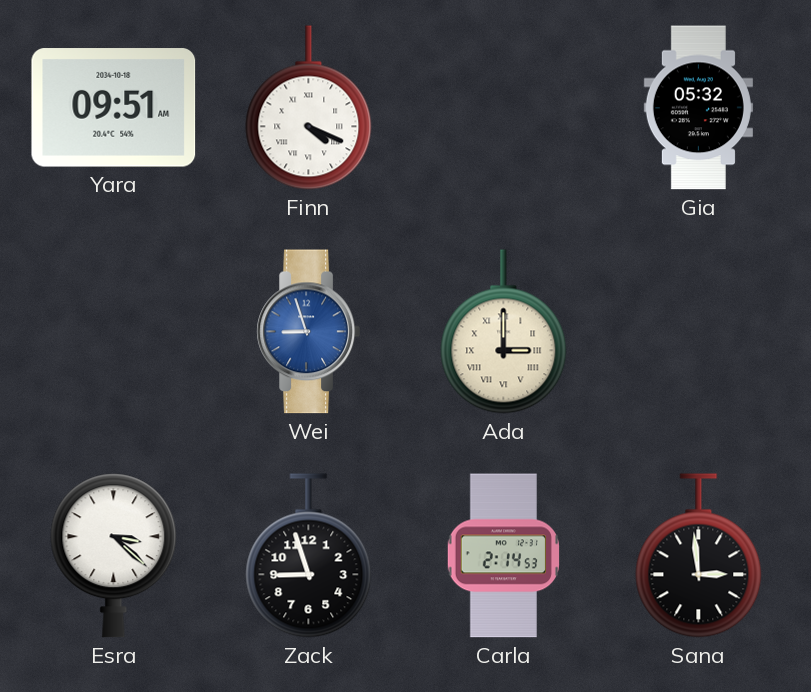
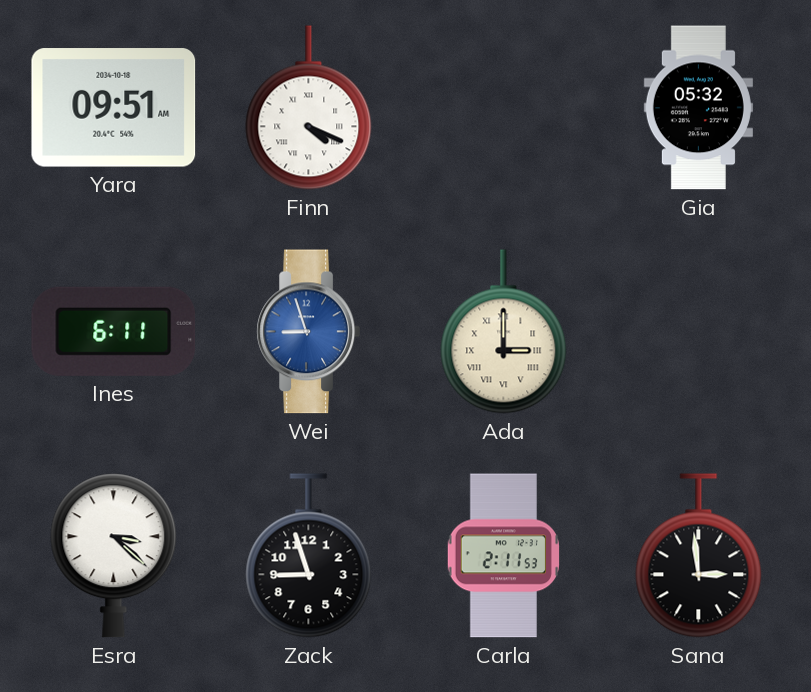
Ines: none -> 6:11
Carla: 2:14 -> 2:11
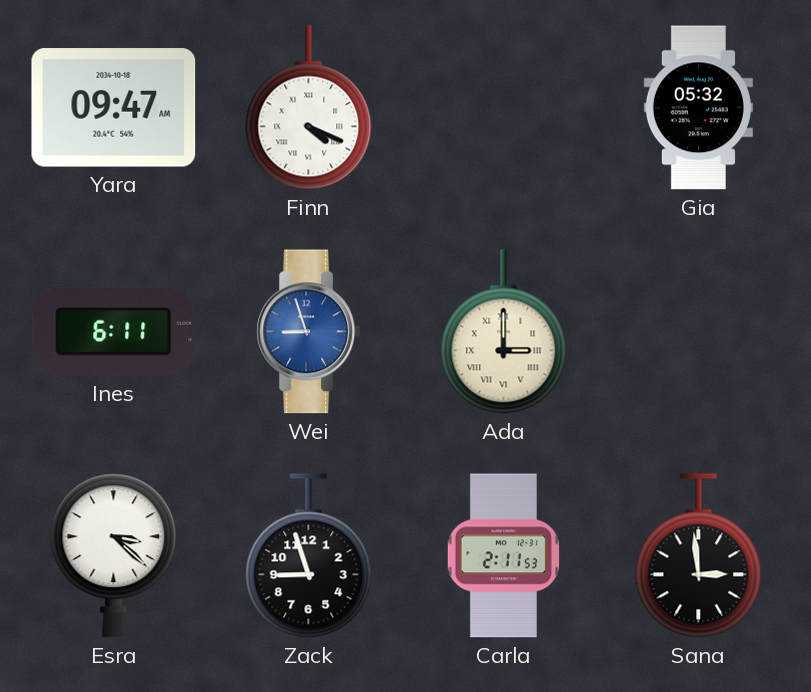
Yara: 09:51 -> 09:47
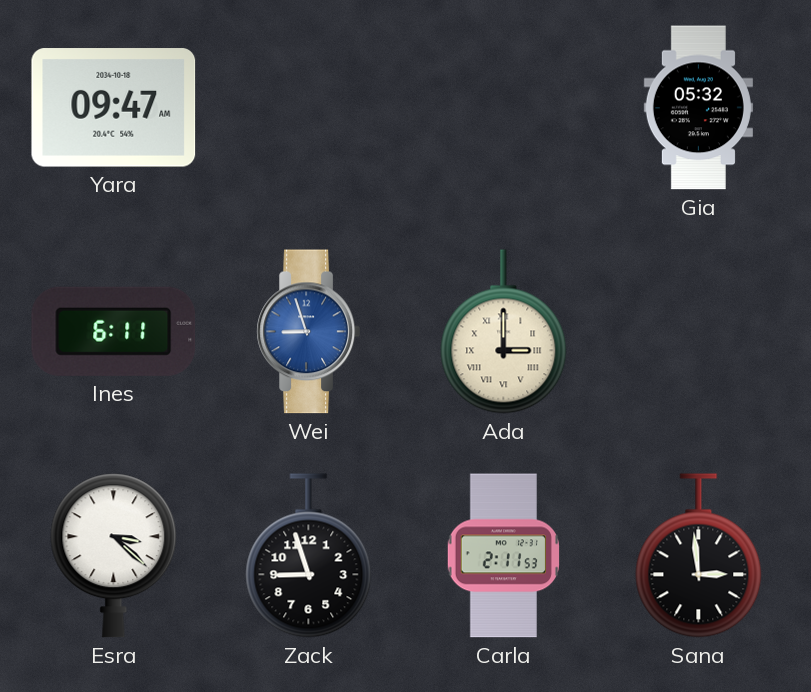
Finn: 4:19 -> none
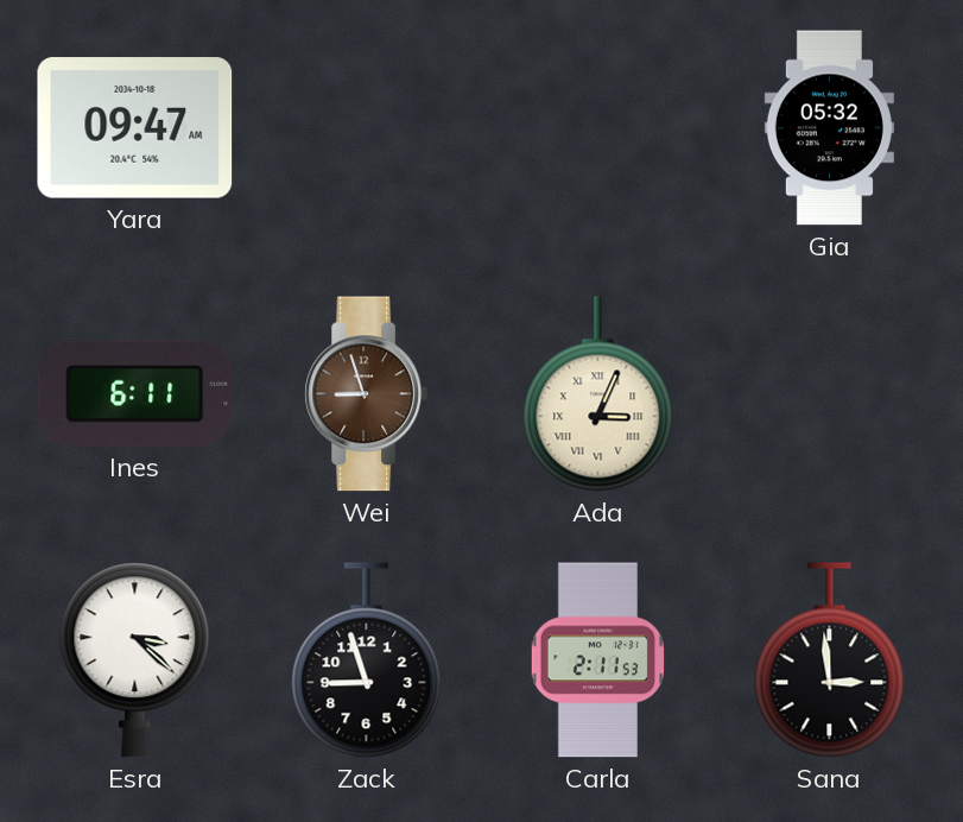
Wei dial: blue -> brown
Ada: 3:00 -> 3:04
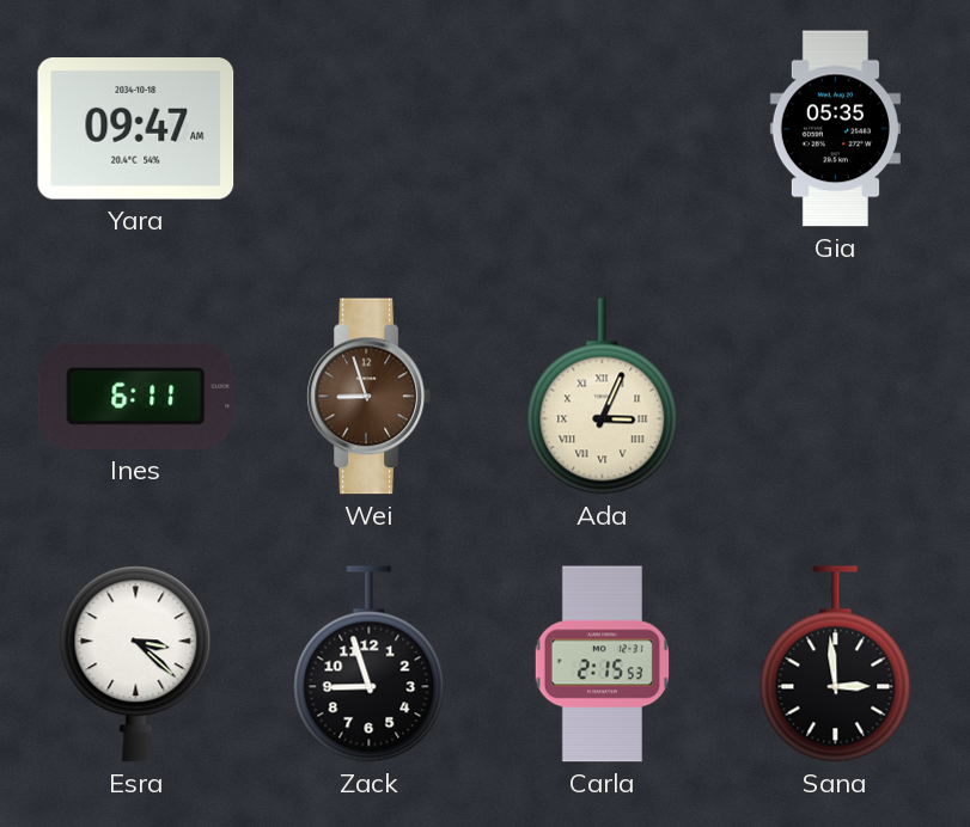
Gia: 05:32 -> 05:35
Carla: 2:11 -> 2:15
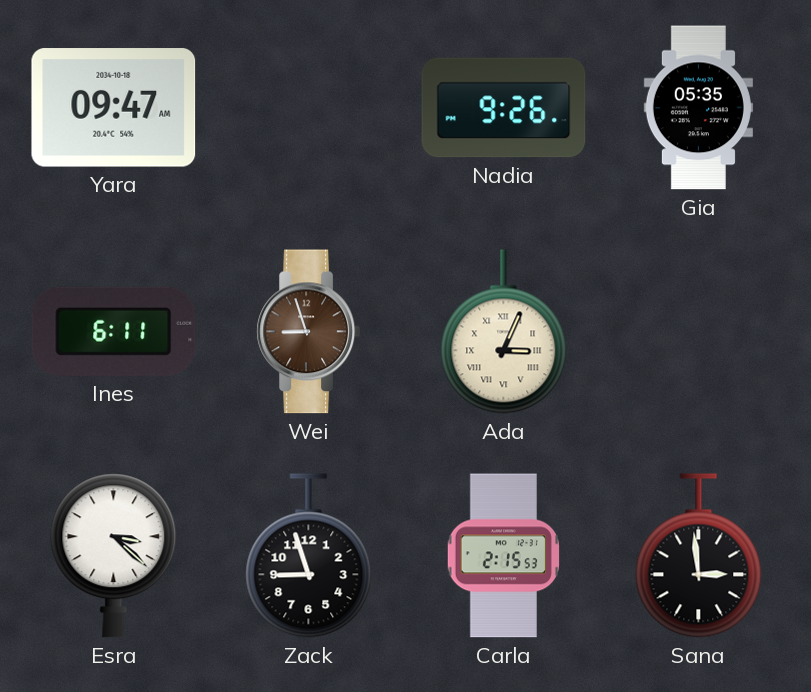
Nadia: none -> 9:26
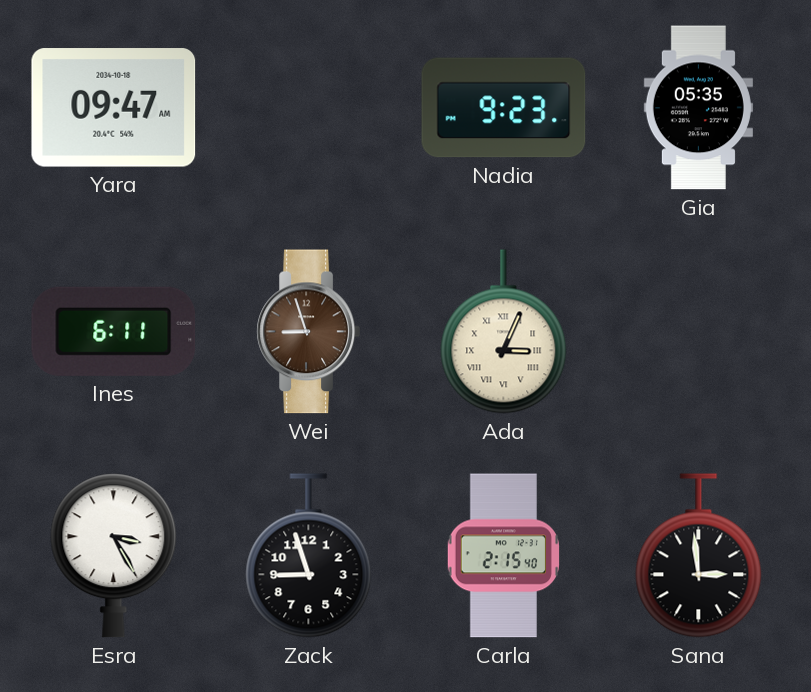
Nadia: 9:26 -> 9:23
Esra: 3:22 -> 3:25
Carla: 2:15:53 -> 2:15:40
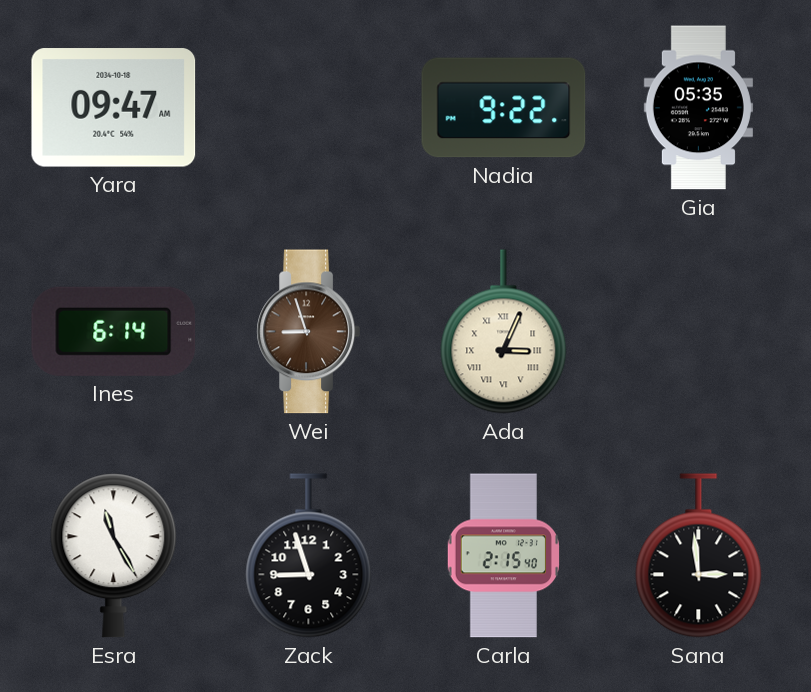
Nadia: 9:23 -> 9:22
Ines: 6:11 -> 6:14
Esra: 3:25 -> 11:25
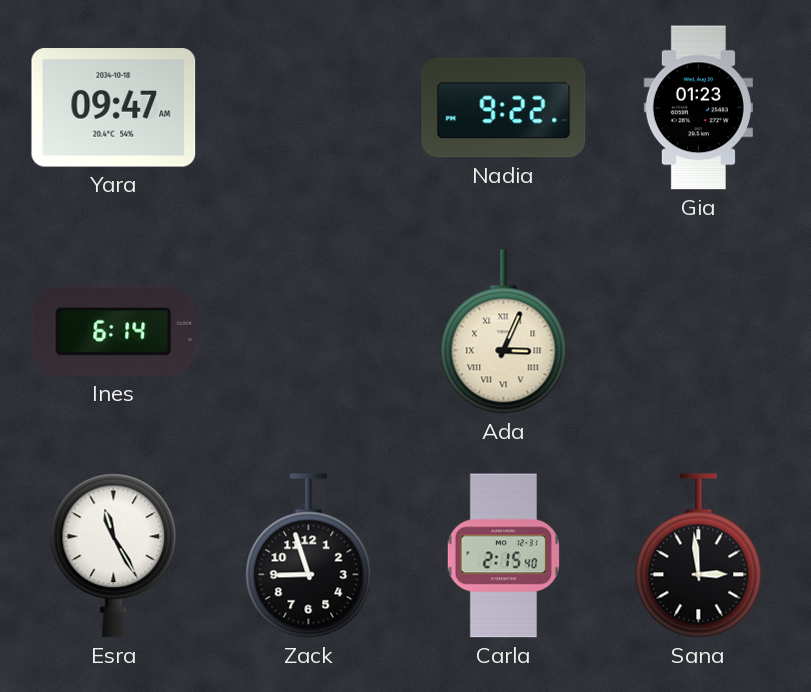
Gia: 05:35 -> 01:23
Wei: 8:57 -> none
